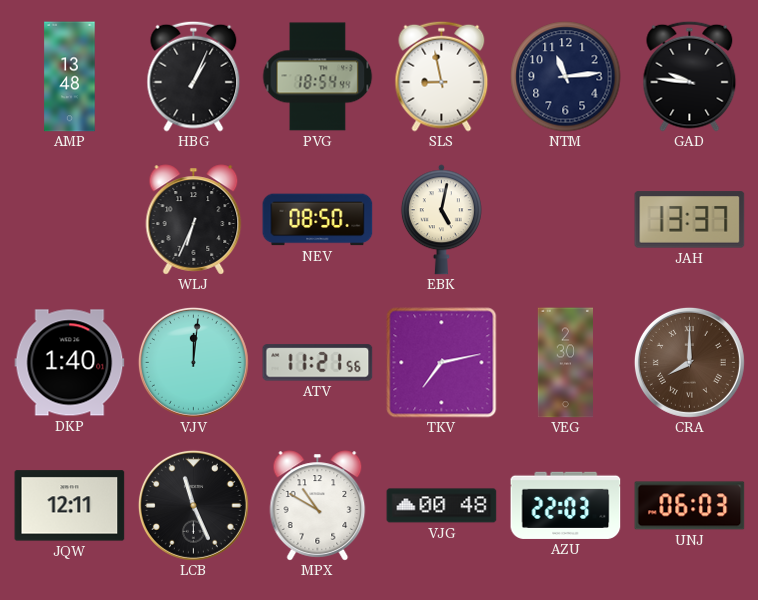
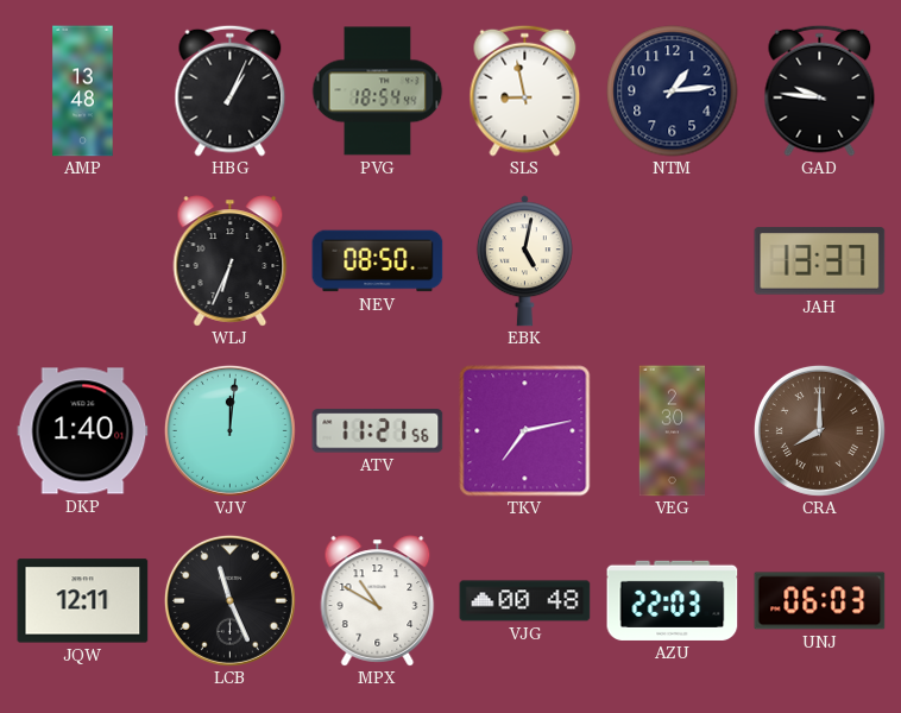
NTM: 11:14 -> 1:14
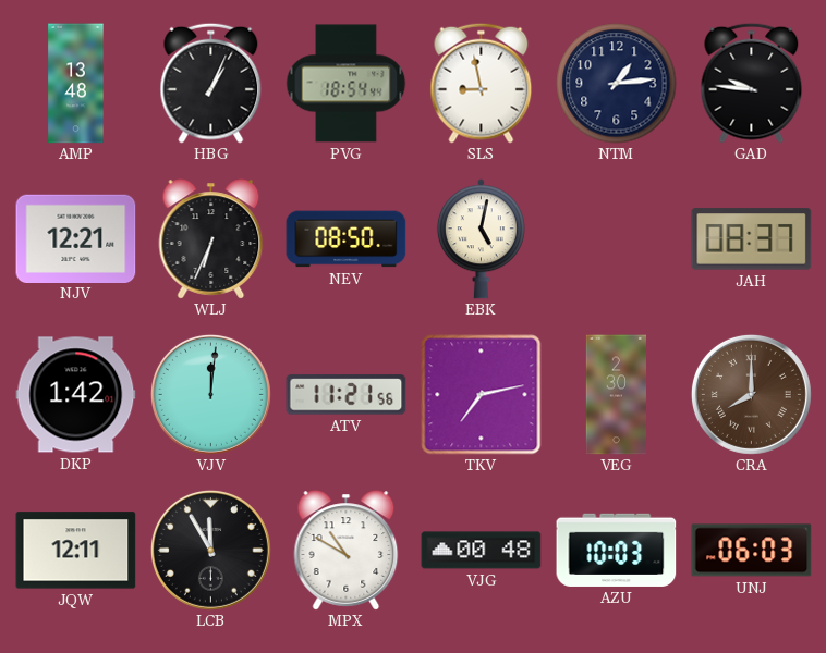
NJV: none -> 12:21
JAH: 13:37 -> 08:37
DKP: 1:40 -> 1:42
LCB: 11:26 -> 11:55
AZU: 22:03 -> 10:03
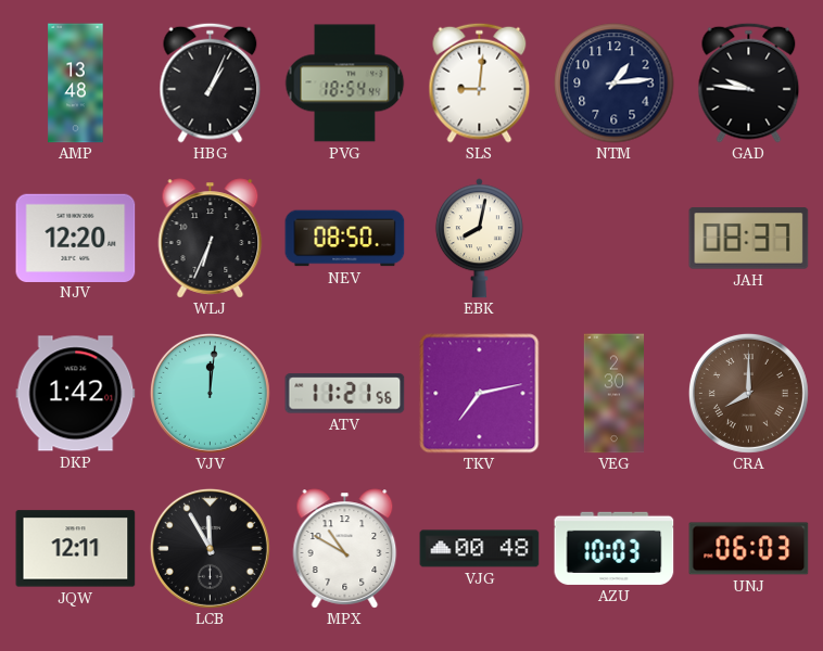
SLS: 8:58 -> 9:01
NJV: 12:21 -> 12:20
EBK: 5:02 -> 8:02
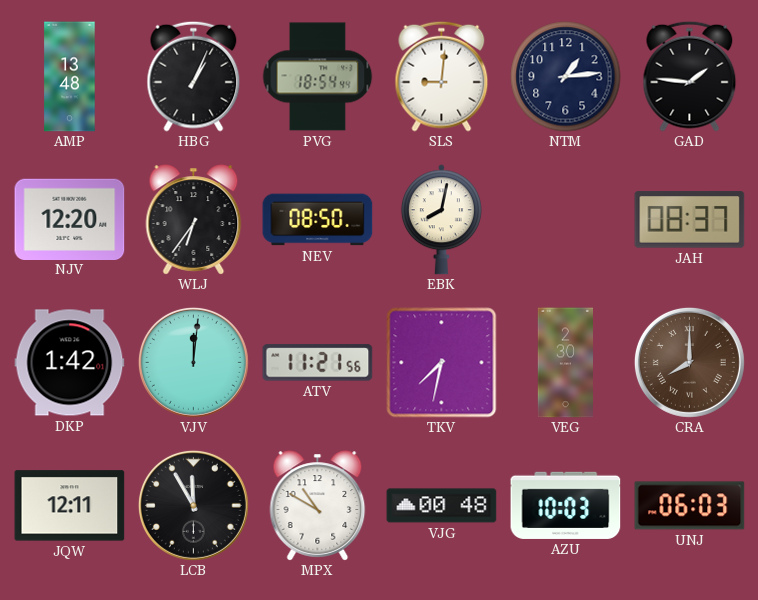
GAD: 9:46 -> 1:46
WLJ: 6:34 -> 6:36
TKV: 7:13 -> 7:32
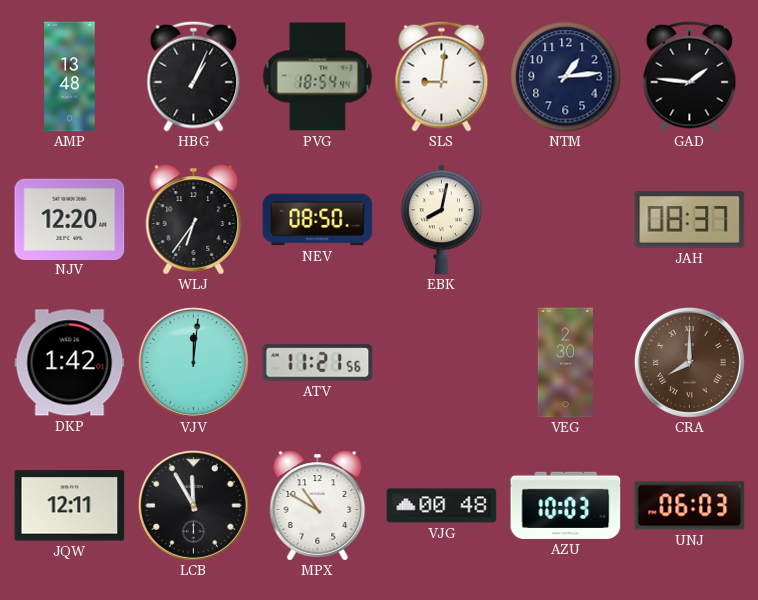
TKV: 7:32 -> none
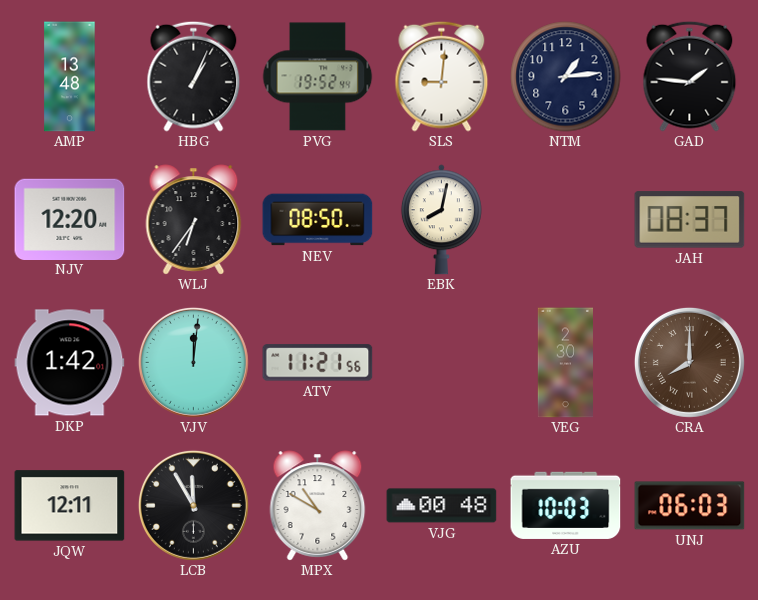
PVG: 18:54 -> 19:52
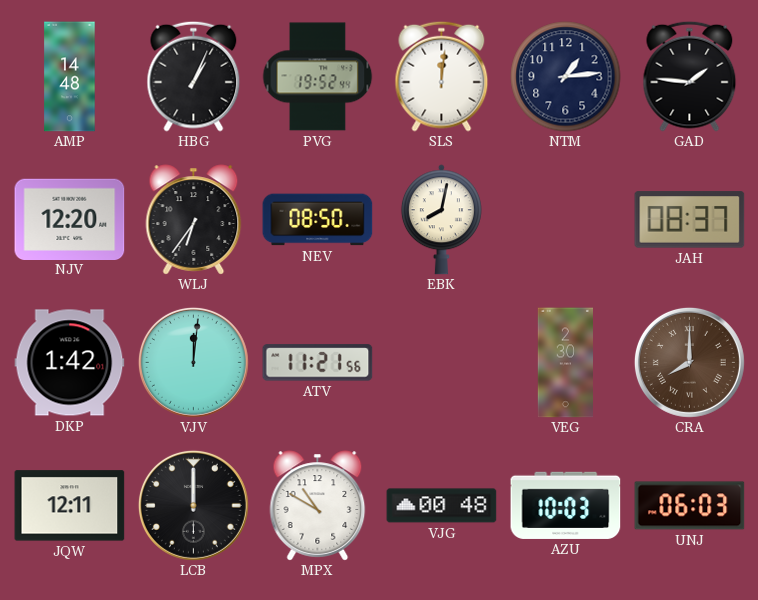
AMP: 13:48 -> 14:48
SLS: 9:01 -> 12:01
LCB: 11:55 -> 12:00
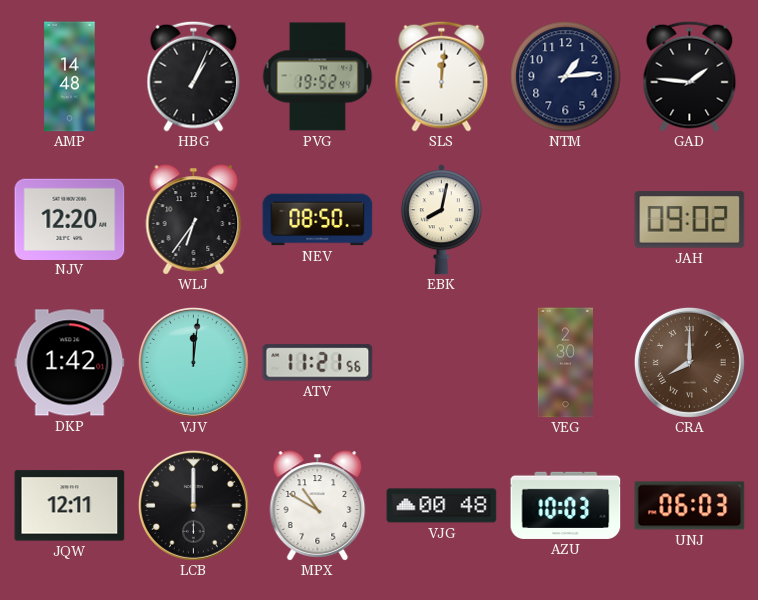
JAH: 08:37 -> 09:02
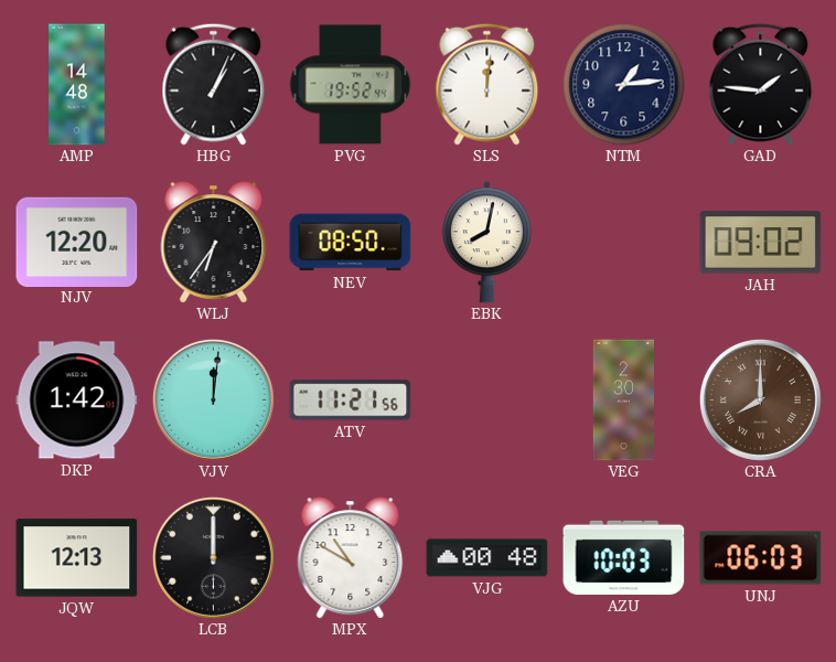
JQW: 12:11 -> 12:13
